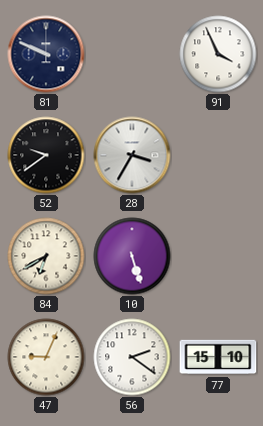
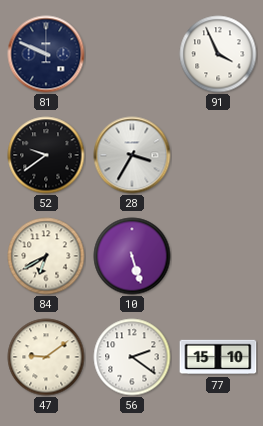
47: 9:04 -> 9:09
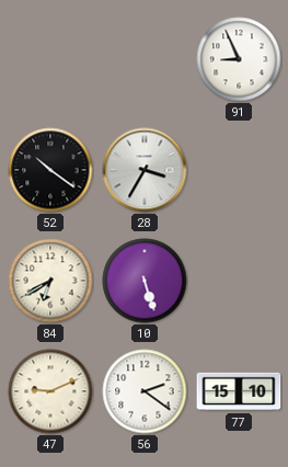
81: 9:49 -> none
91: 3:56 -> 8:56
52: 9:39 -> 10:21
47: 9:09 -> 9:11
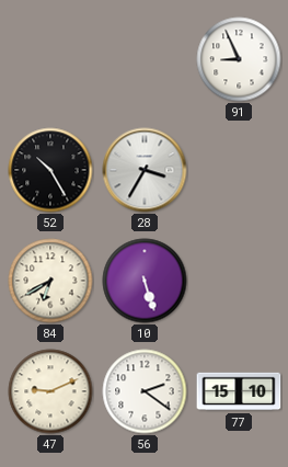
52: 10:21 -> 10:25
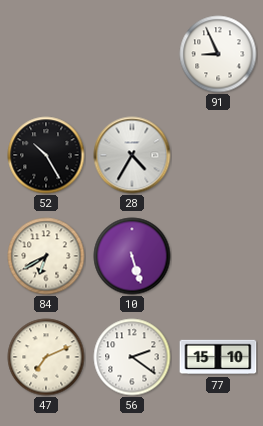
28: 3:35 -> 4:35
47: 9:11 -> 7:11
